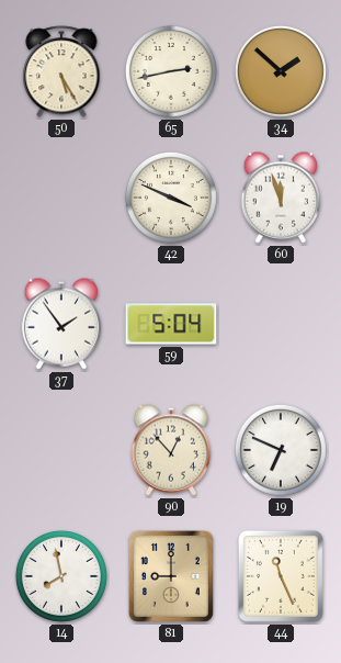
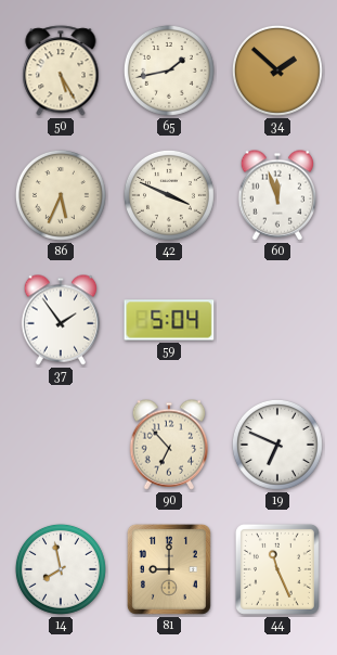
65: 2:43 -> 1:43
86: none -> 5:34
90: 12:53 -> 6:53
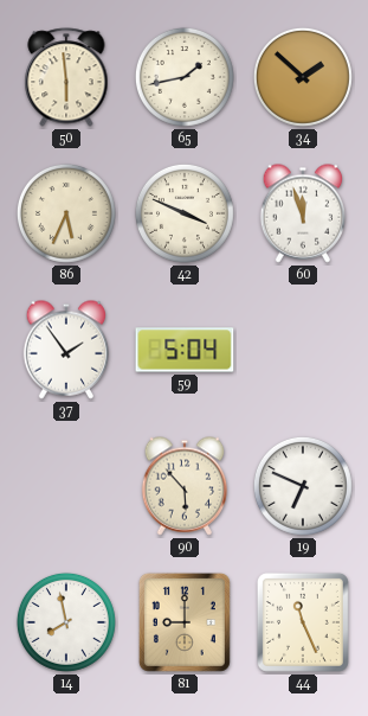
50: 5:25 -> 5:59
90: 6:53 -> 5:53
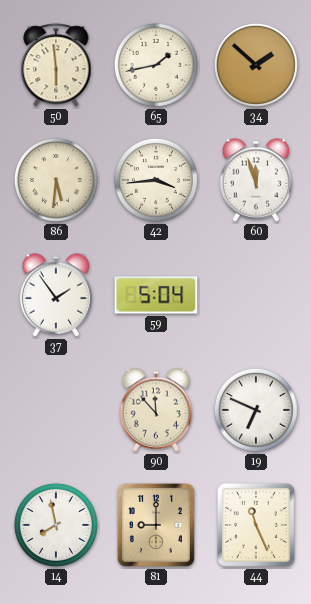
86: 5:34 -> 5:31
42: 3:49 -> 3:44
90: 5:53 -> 11:53
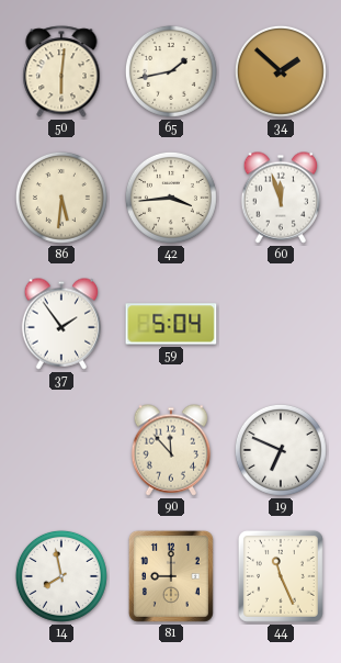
50: 5:59 -> 6:01
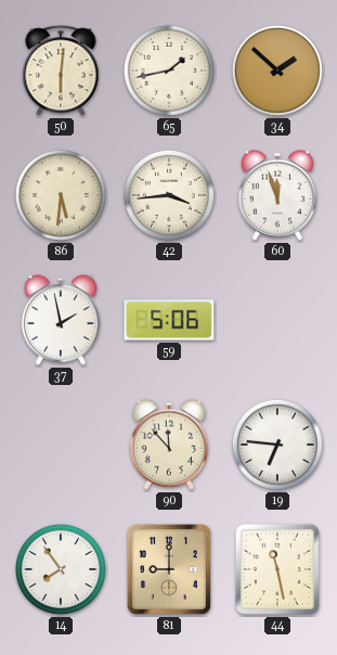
37: 1:54 -> 1:58
59: 5:04 -> 5:06
19: 6:49 -> 6:46
14: 7:58 -> 7:54
44: 11:26 -> 11:28
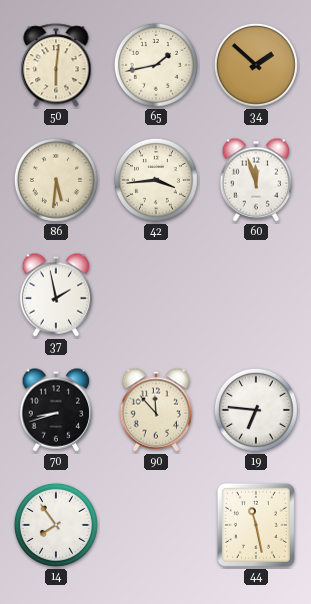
59: 5:06 -> none
70: none -> 8:42
81: 9:00 -> none
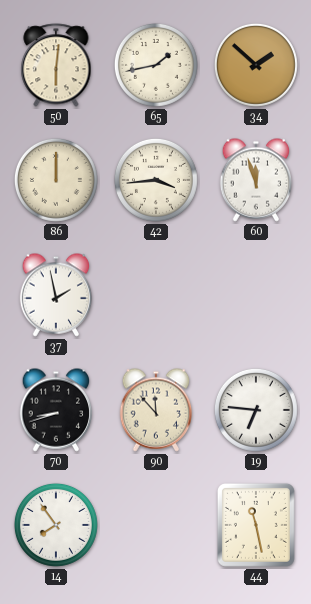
86: 5:31 -> 12:00
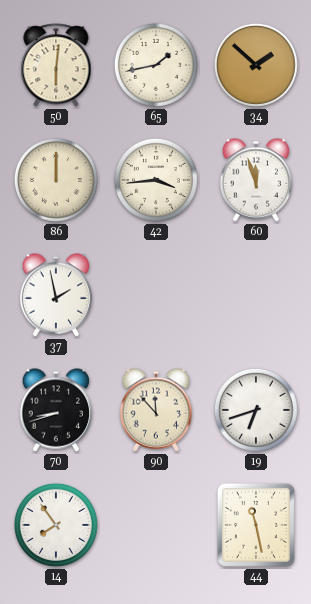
19: 6:46 -> 6:42
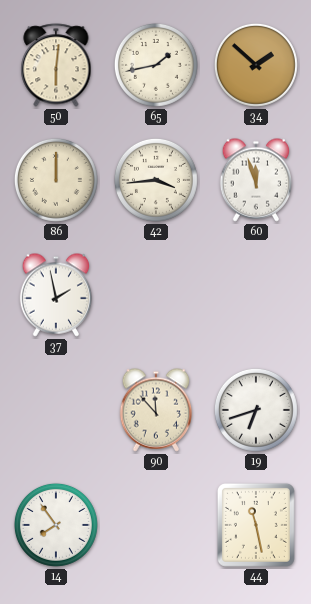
70: 8:42 -> none
